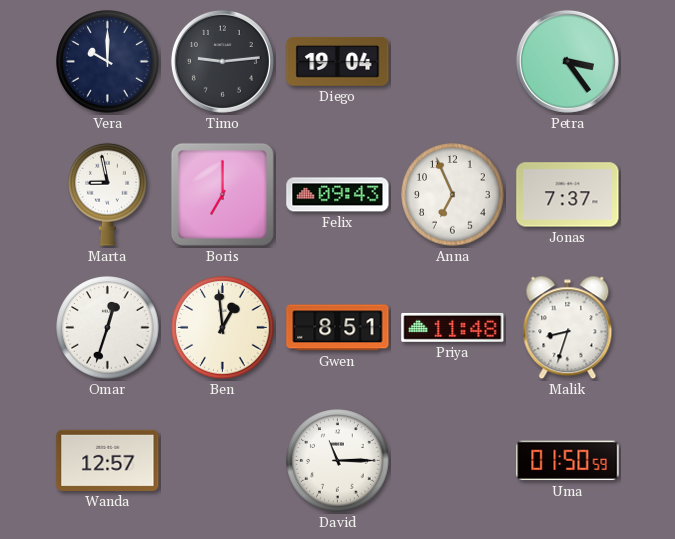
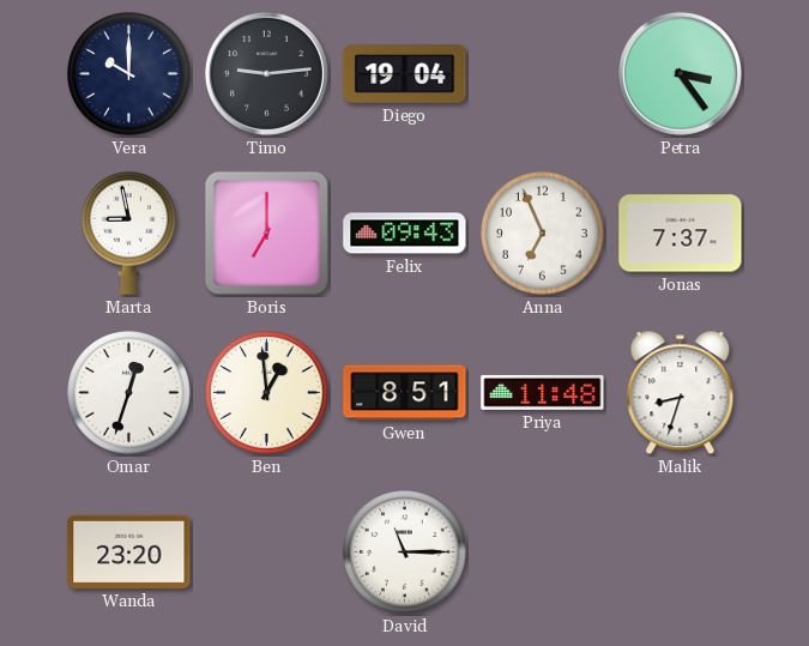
Wanda: 12:57 -> 23:20
Uma: 01:50 -> none
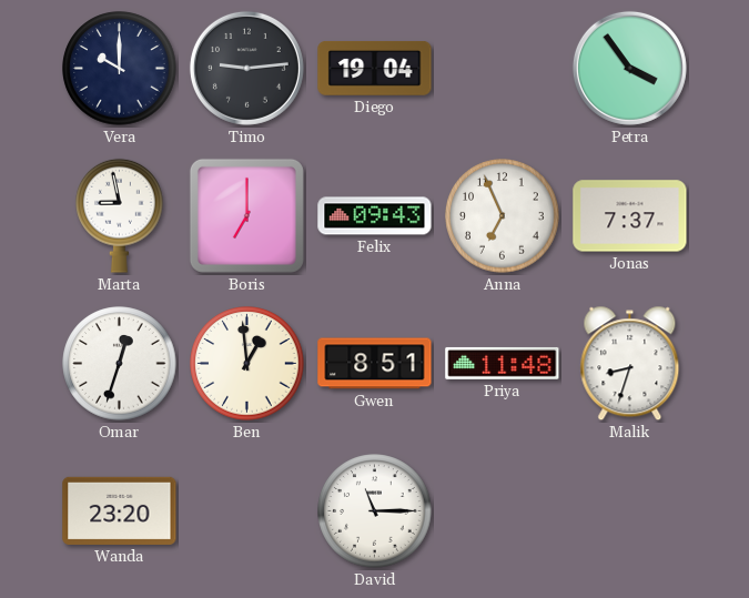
Petra: 3:24 -> 3:54
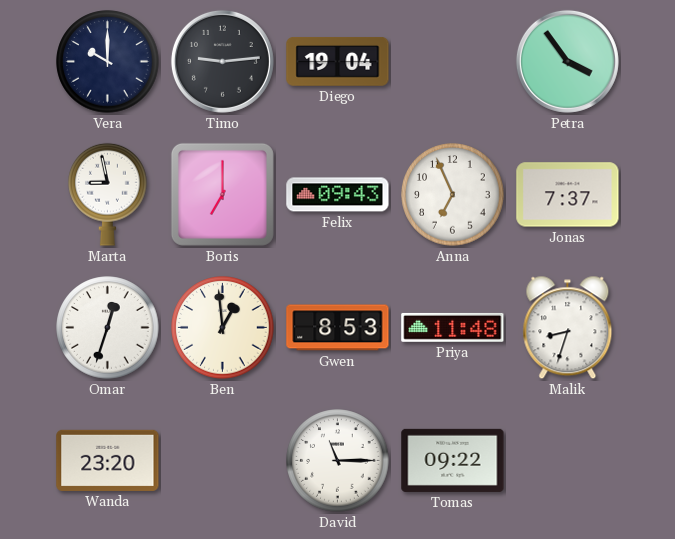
Gwen: 8:51 -> 8:53
Tomas: none -> 09:22
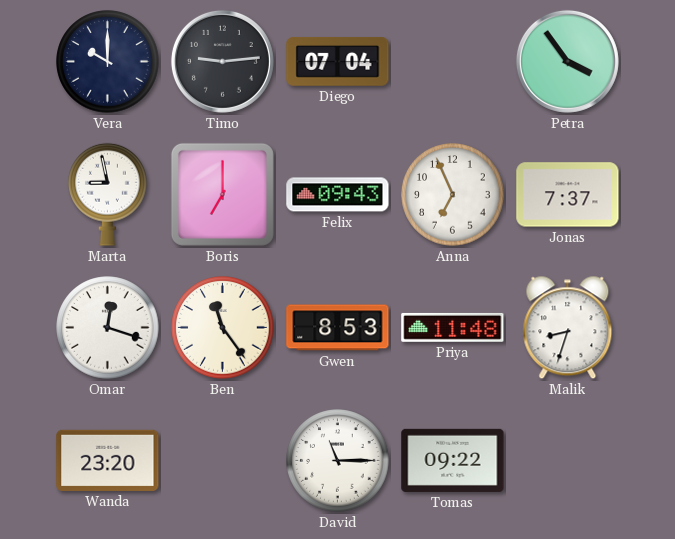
Diego: 19:04 -> 07:04
Omar: 12:33 -> 12:18
Ben: 12:59 -> 11:24
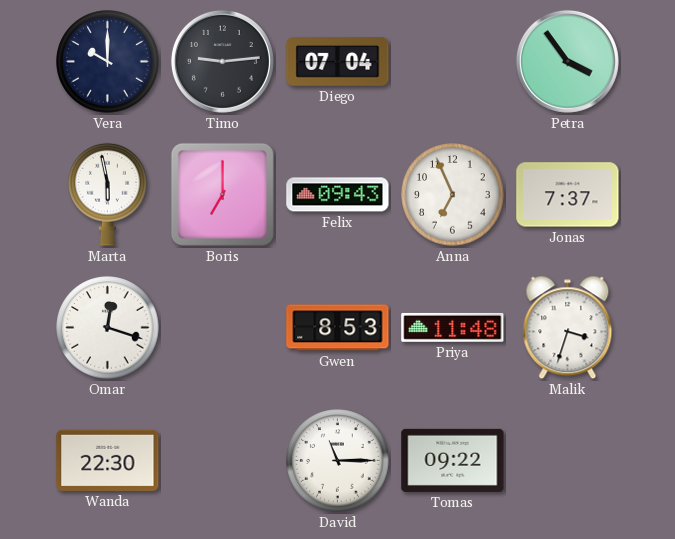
Marta: 8:58 -> 5:58
Ben: 11:24 -> none
Malik: 8:33 -> 3:33
Wanda: 23:20 -> 22:30
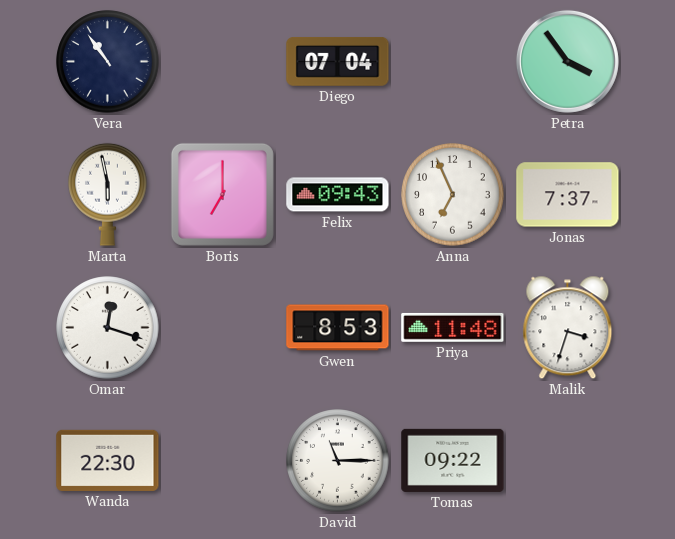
Vera: 10:00 -> 10:54
Timo: 9:14 -> none
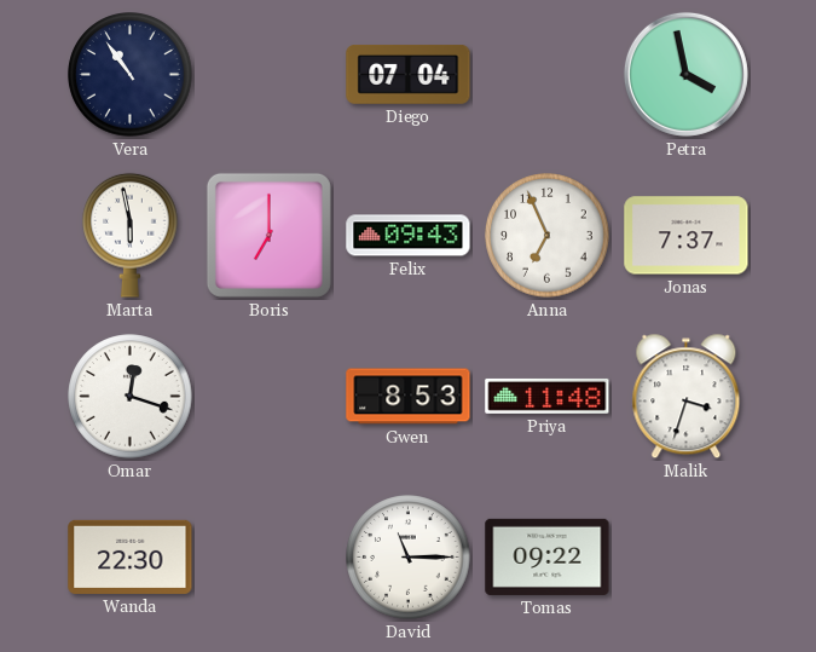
Petra: 3:54 -> 3:58
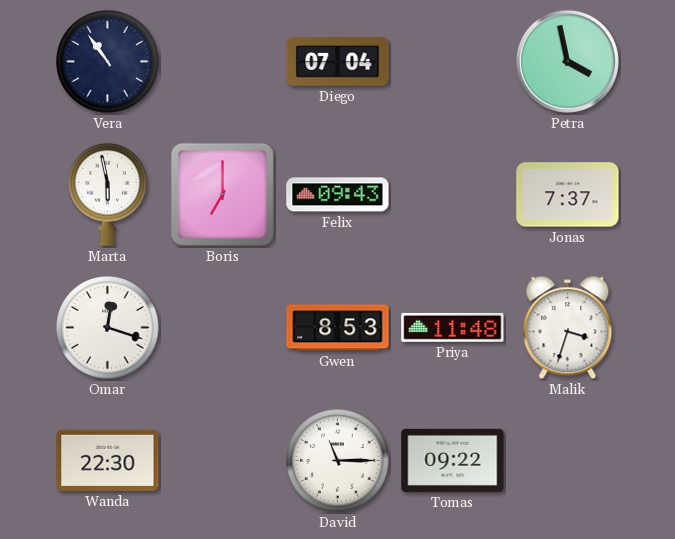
Anna: 6:56 -> none
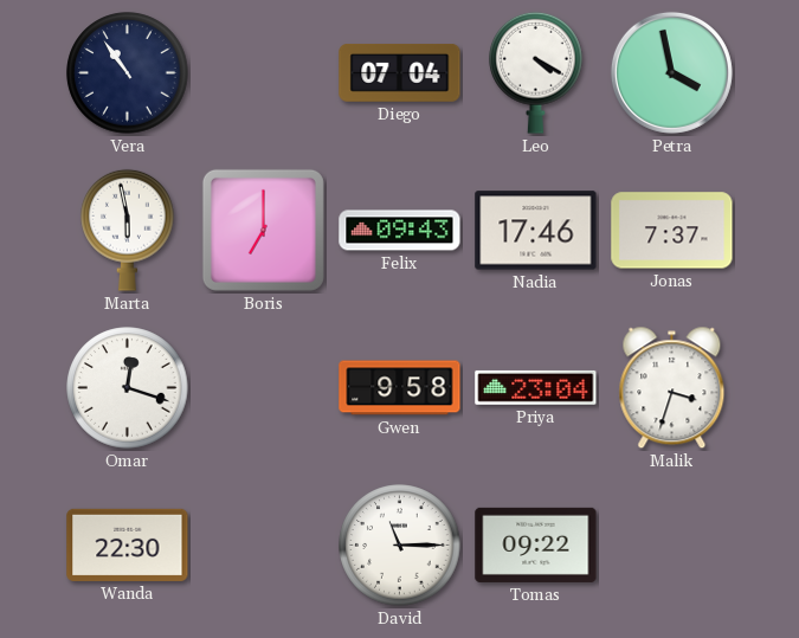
Leo: none -> 4:20
Nadia: none -> 17:46
Gwen: 8:53 -> 9:58
Priya: 11:48 -> 23:04
